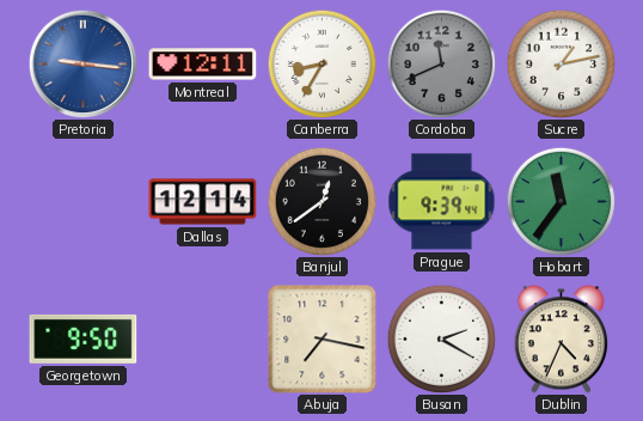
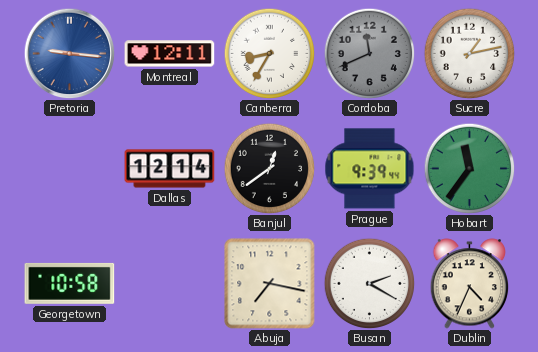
Georgetown: 9:50 -> 10:58
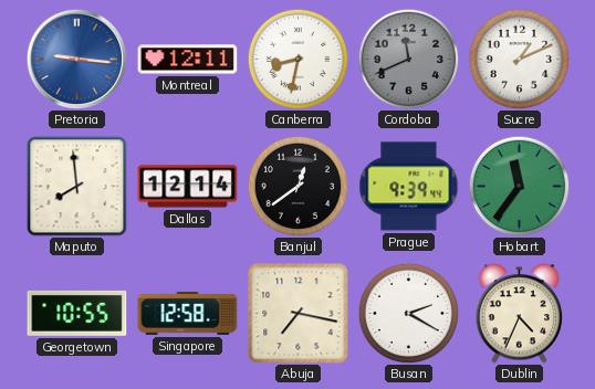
Canberra: 8:35 -> 8:32
Sucre: 1:13 -> 1:11
Maputo: none -> 7:59
Georgetown: 10:58 -> 10:55
Singapore: none -> 12:58
